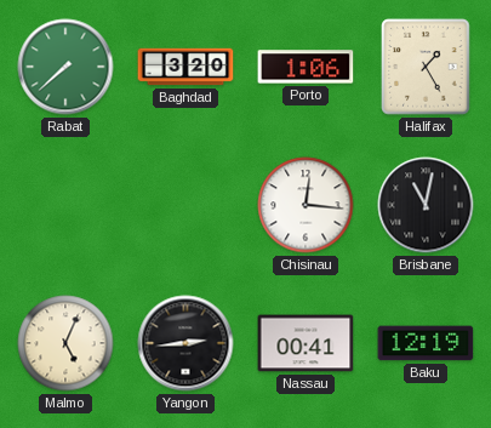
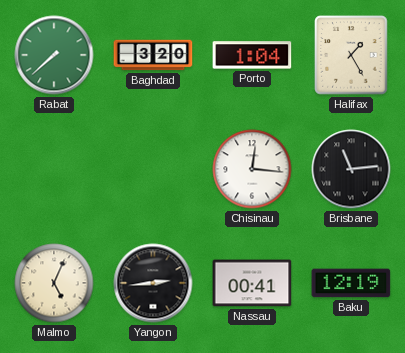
Porto: 1:06 -> 1:04
Brisbane: 11:02 -> 11:14
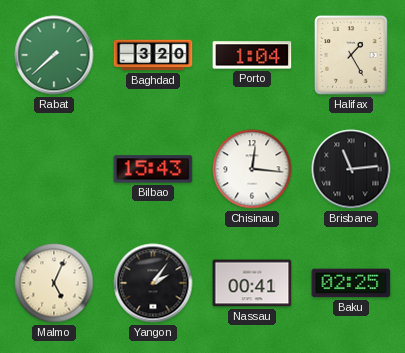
Bilbao: none -> 15:43
Yangon: 2:44 -> 2:06
Baku: 12:19 -> 02:25
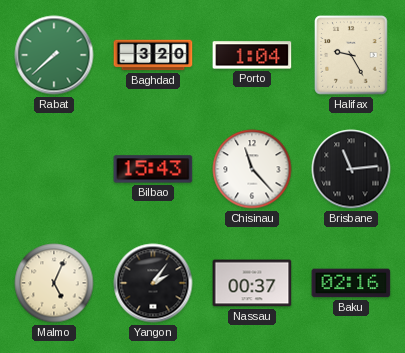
Halifax: 1:25 -> 9:25
Chisinau: 12:16 -> 11:23
Nassau: 00:41 -> 00:37
Baku: 02:25 -> 02:16
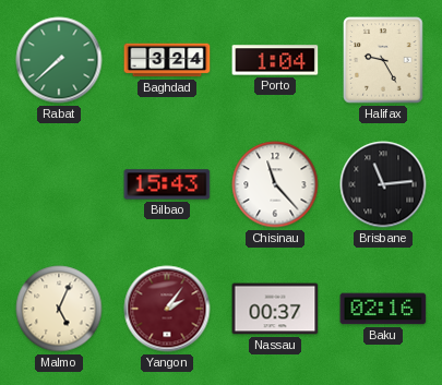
Baghdad: 3:20 -> 3:24
Yangon dial: black -> burgundy
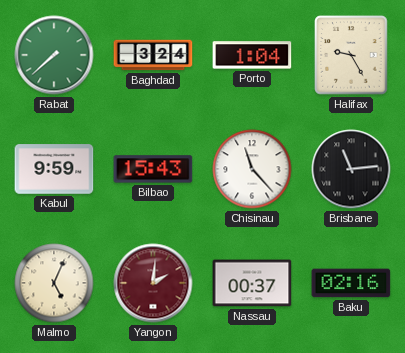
Kabul: none -> 9:59
Yangon: 2:06 -> 2:01
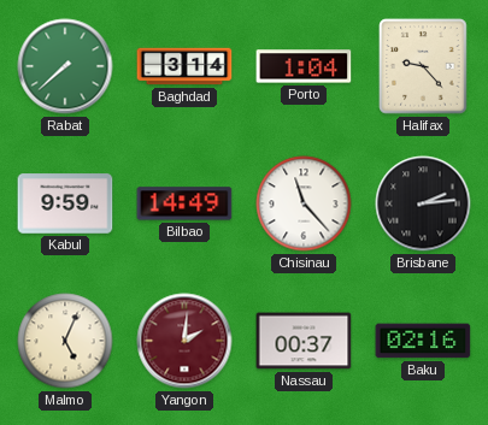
Baghdad: 3:24 -> 3:14
Halifax: 9:25 -> 9:23
Bilbao: 15:43 -> 14:49
Brisbane: 11:14 -> 2:14
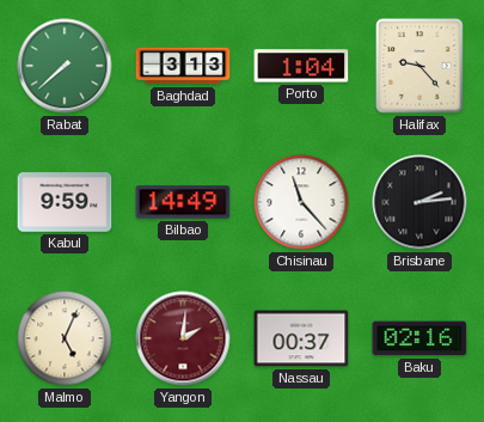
Baghdad: 3:14 -> 3:13
